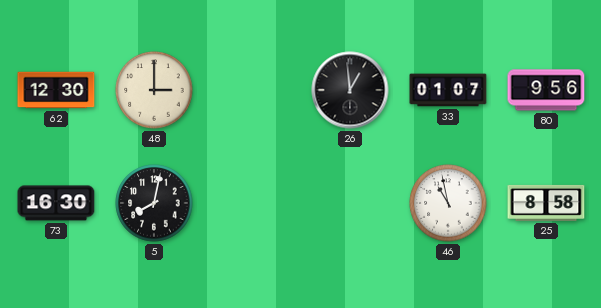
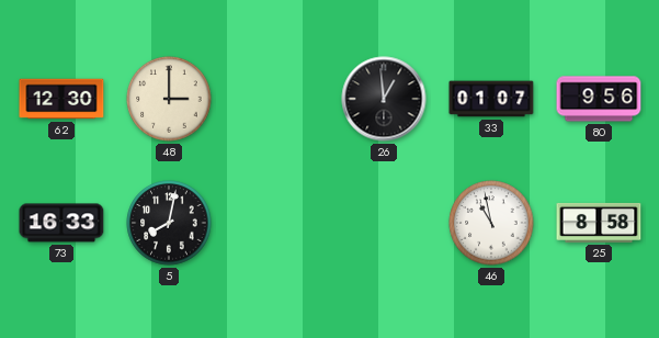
73: 16:30 -> 16:33
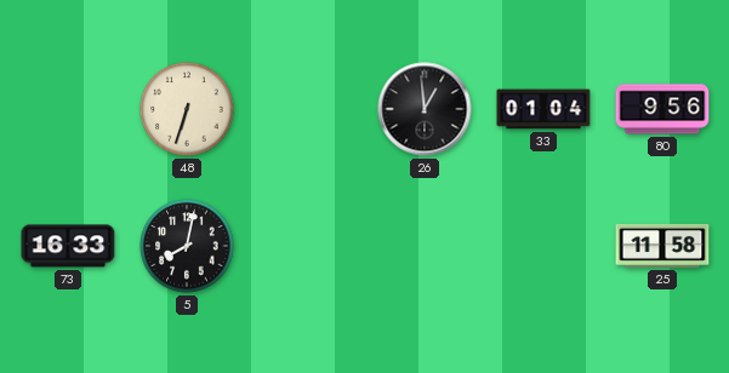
62: 12:30 -> none
48: 3:00 -> 6:33
33: 01:07 -> 01:04
46: 10:58 -> none
25: 8:58 -> 11:58
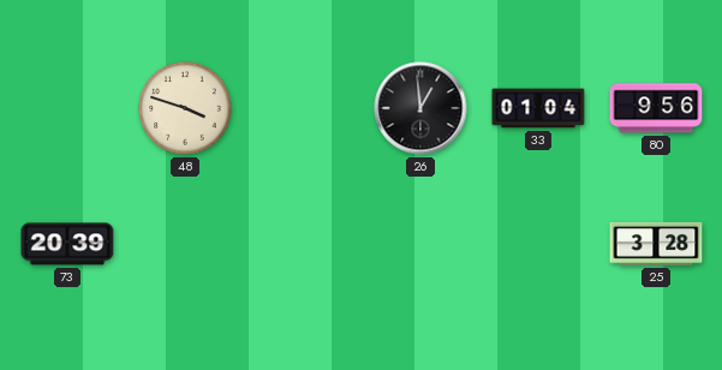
48: 6:33 -> 3:48
73: 16:33 -> 20:39
5: 8:02 -> none
25: 11:58 -> 3:28
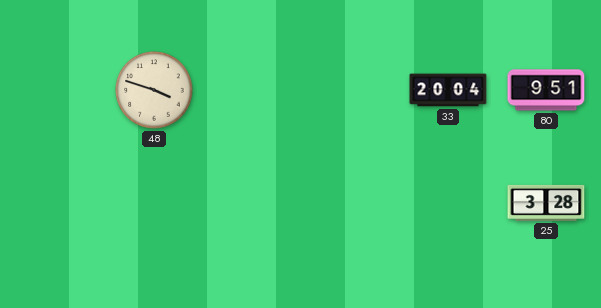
26: 12:59 -> none
33: 01:04 -> 20:04
80: 9:56 -> 9:51
73: 20:39 -> none
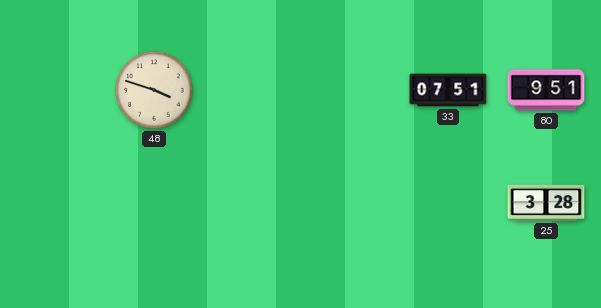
33: 20:04 -> 07:51
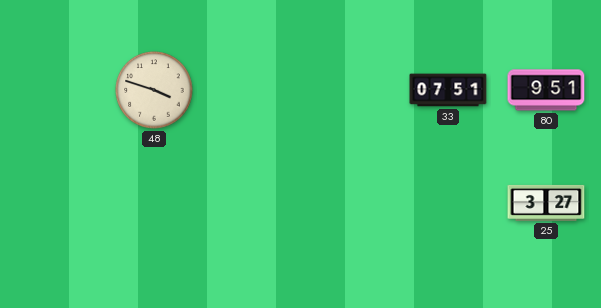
25: 3:28 -> 3:27
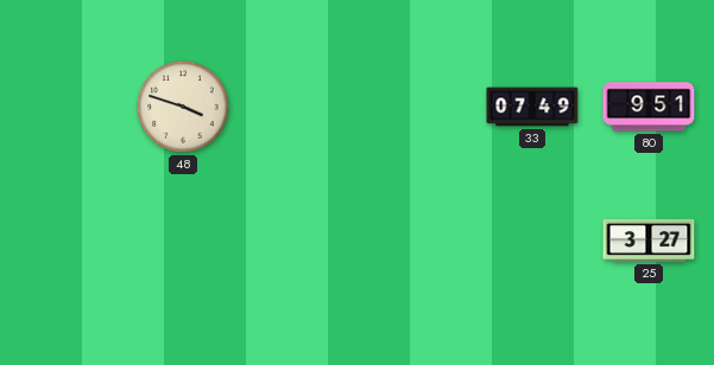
33: 07:51 -> 07:49
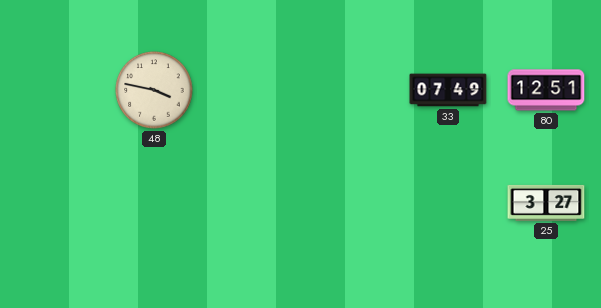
48: 3:48 -> 3:47
80: 9:51 -> 12:51
